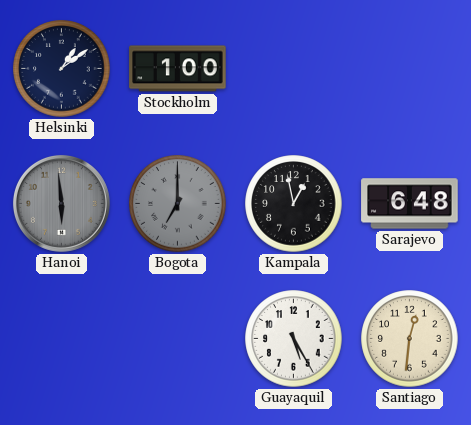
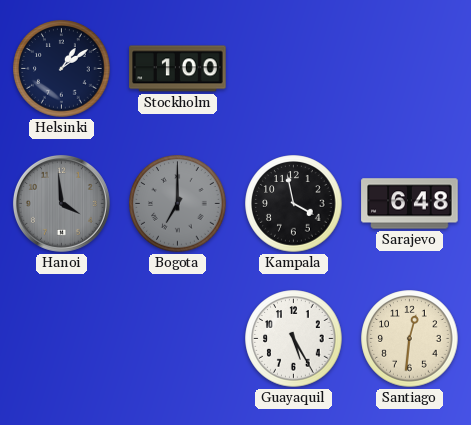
Hanoi: 5:59 -> 3:59
Kampala: 12:58 -> 3:58
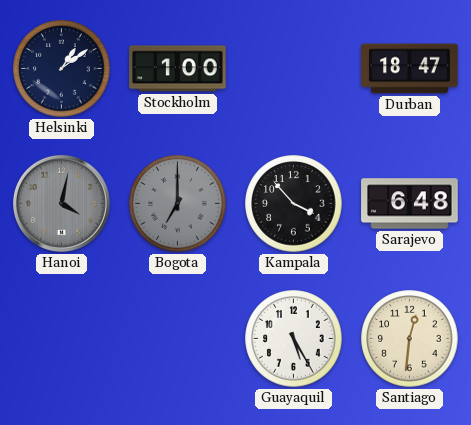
Durban: none -> 18:47
Hanoi: 3:59 -> 4:02
Kampala: 3:58 -> 3:53
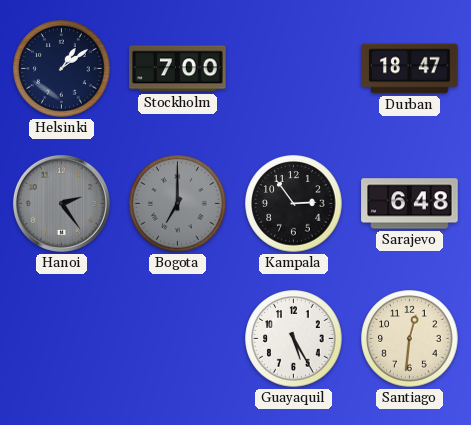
Stockholm: 1:00 -> 7:00
Hanoi: 4:02 -> 2:24
Kampala: 3:53 -> 2:54
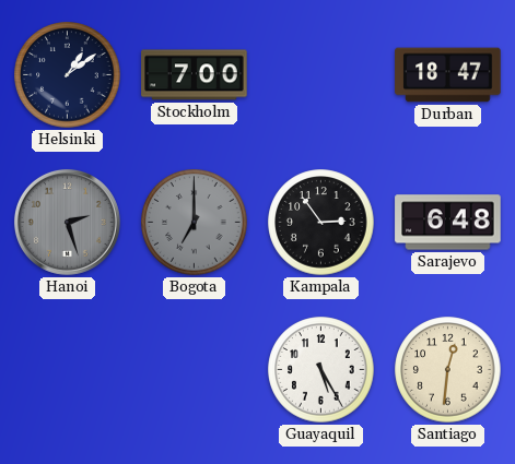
Hanoi: 2:24 -> 2:27
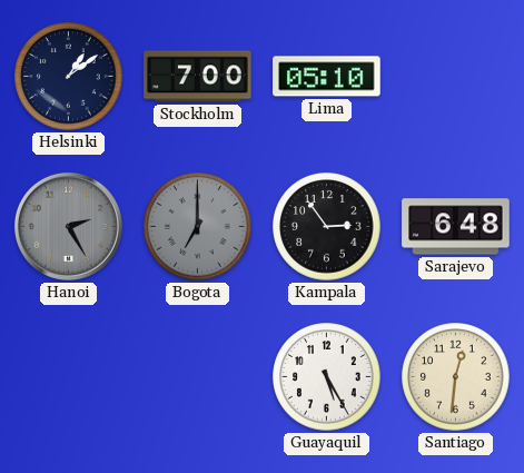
Lima: none -> 05:10
Durban: 18:47 -> none
Hanoi: 2:27 -> 2:25
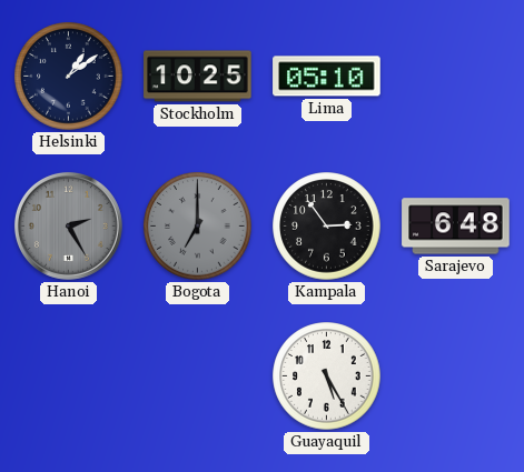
Stockholm: 7:00 -> 10:25
Santiago: 12:31 -> none
